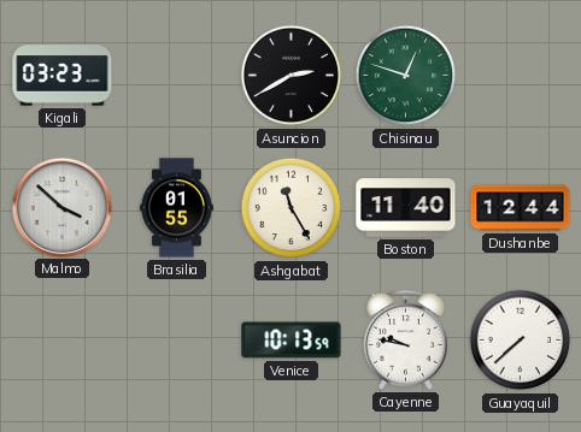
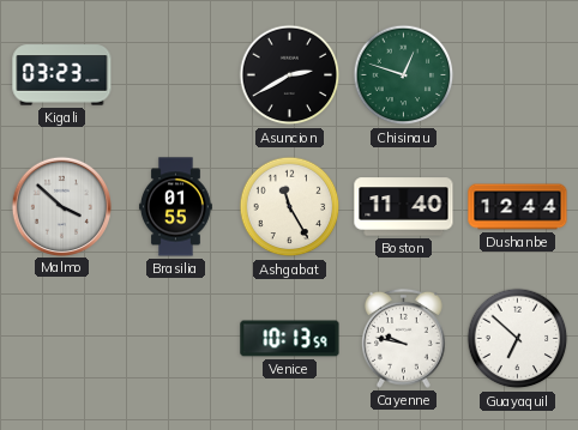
Guayaquil: 7:38 -> 6:52
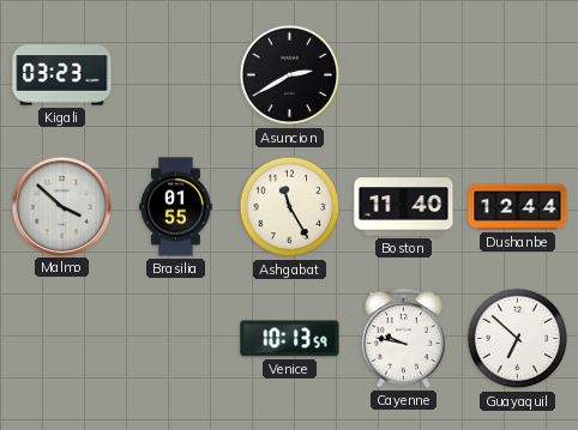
Chisinau: 12:48 -> none
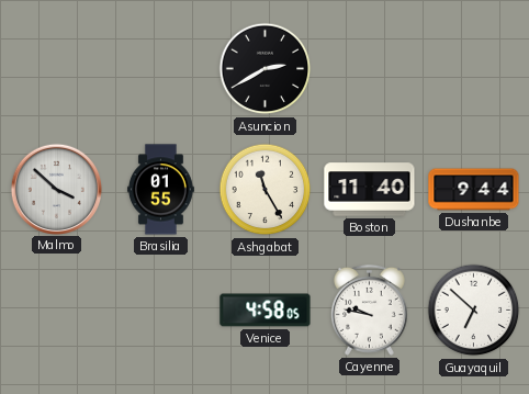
Kigali: 03:23 -> none
Dushanbe: 12:44 -> 9:44
Venice: 10:13 -> 4:58
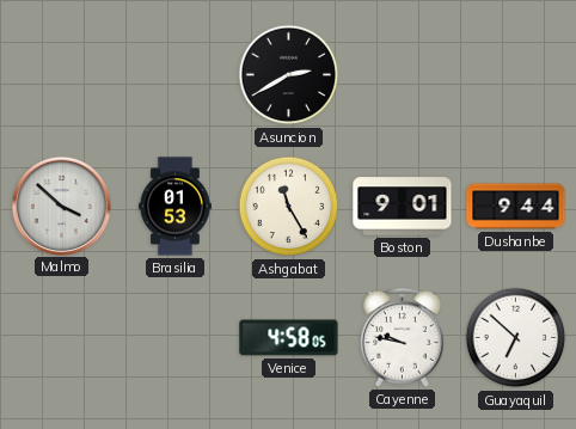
Brasilia: 01:55 -> 01:53
Boston: 11:40 -> 9:01
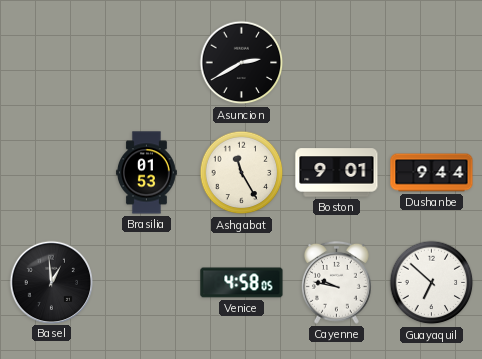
Malmo: 3:52 -> none
Basel: none -> 12:59
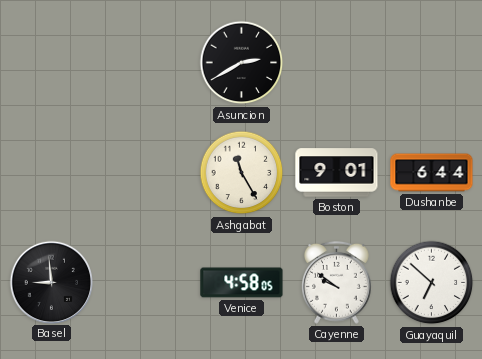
Brasilia: 01:53 -> none
Dushanbe: 9:44 -> 6:44
Basel: 12:59 -> 8:59
Cayenne: 9:47 -> 9:51
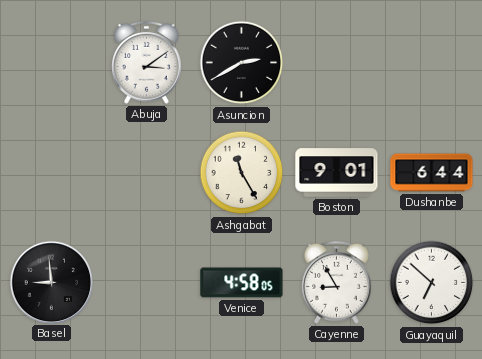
Abuja: none -> 3:09
Cayenne: 9:51 -> 8:55
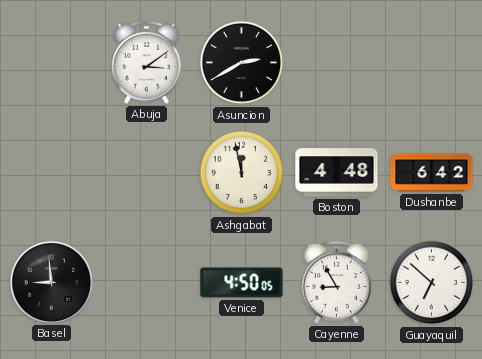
Ashgabat: 11:25 -> 11:58
Boston: 9:01 -> 4:48
Dushanbe: 6:44 -> 6:42
Venice: 4:58 -> 4:50
